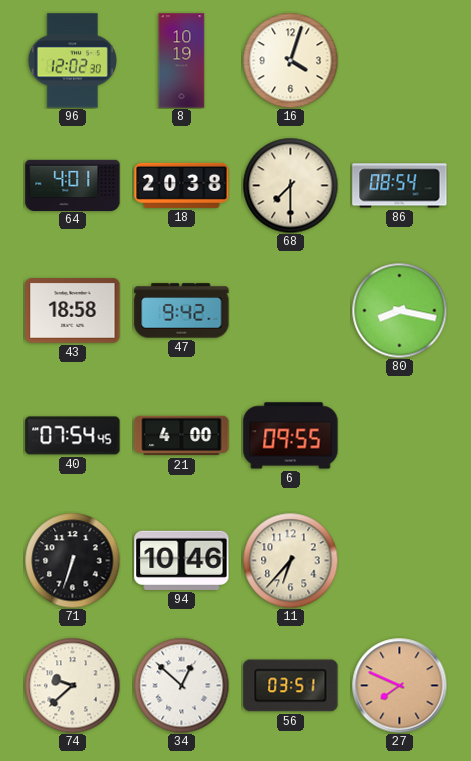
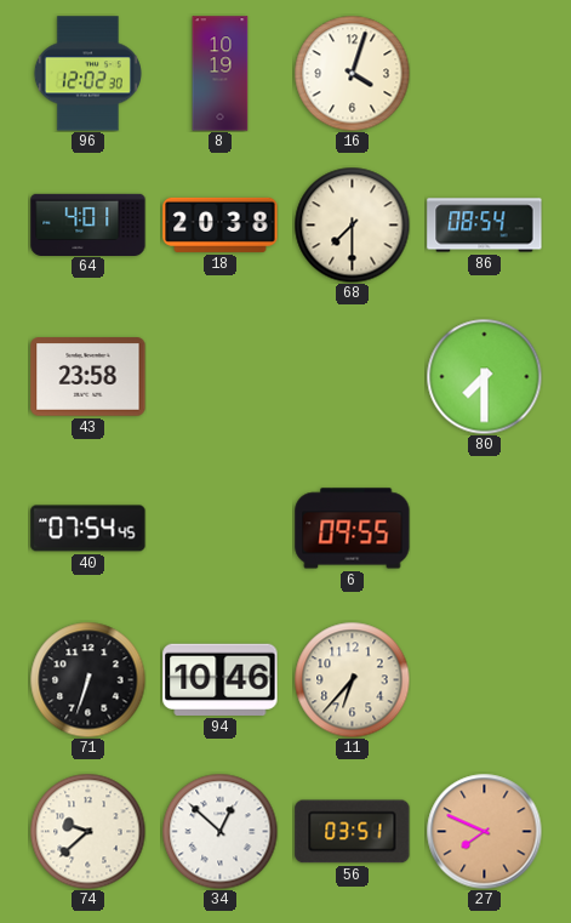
43: 18:58 -> 23:58
47: 9:42 -> none
80: 8:17 -> 7:30
21: 4:00 -> none
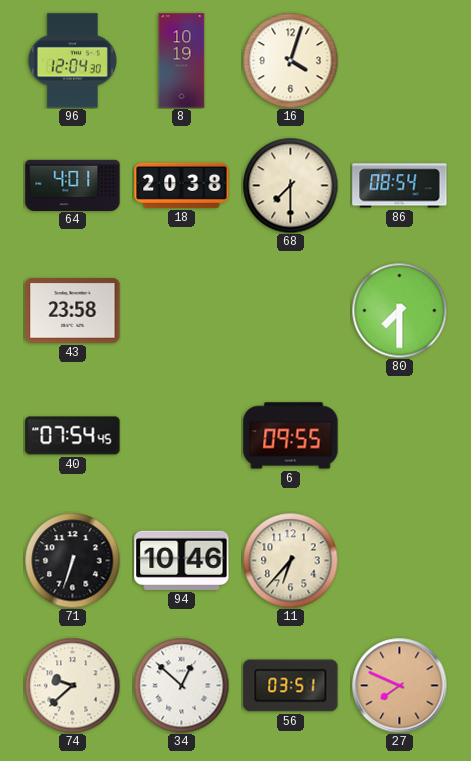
96: 12:02 -> 12:04
